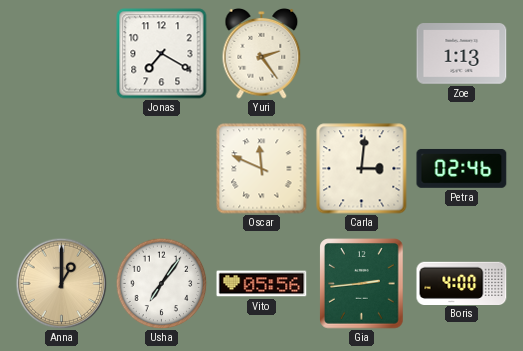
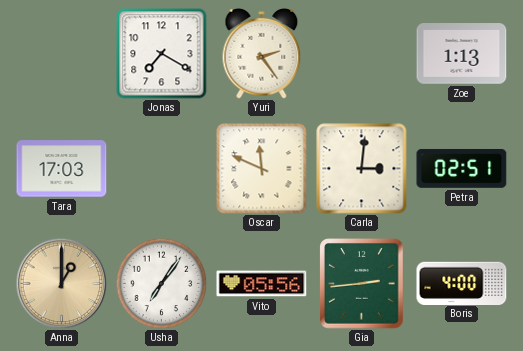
Tara: none -> 17:03
Petra: 02:46 -> 02:51
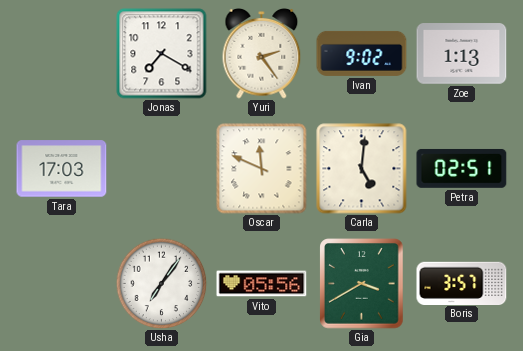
Ivan: none -> 9:02
Carla: 3:01 -> 5:01
Anna: 1:00 -> none
Gia: 2:44 -> 3:40
Boris: 4:00 -> 3:57
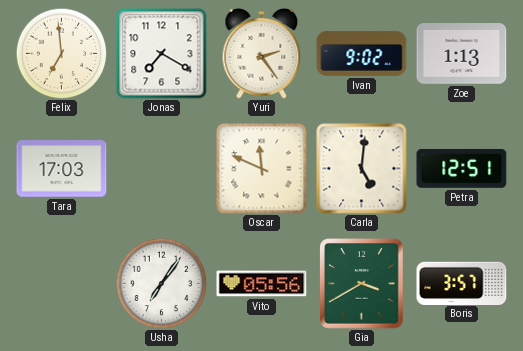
Felix: none -> 6:59
Petra: 02:51 -> 12:51
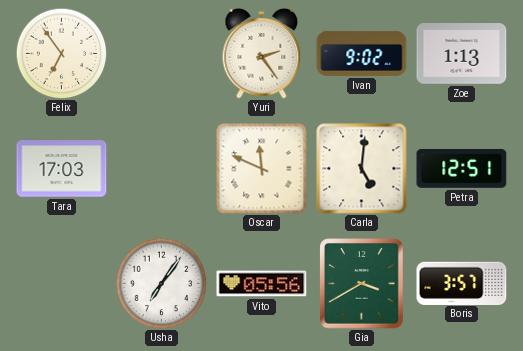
Felix: 6:59 -> 6:54
Jonas: 7:20 -> none
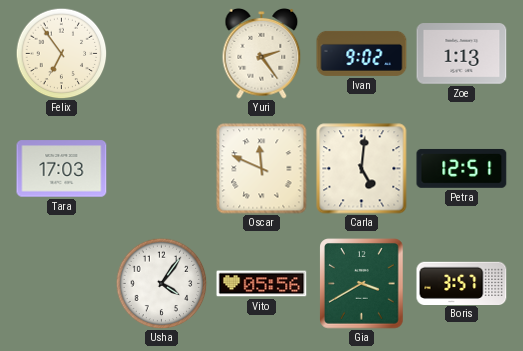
Usha: 7:06 -> 4:06
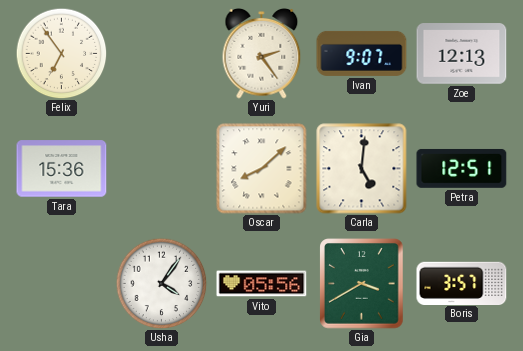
Ivan: 9:02 -> 9:07
Zoe: 1:13 -> 12:13
Tara: 17:03 -> 15:36
Oscar: 11:49 -> 8:08
